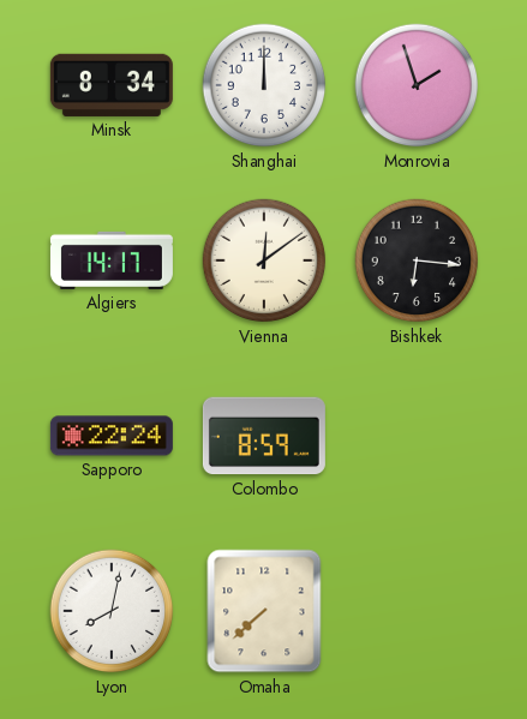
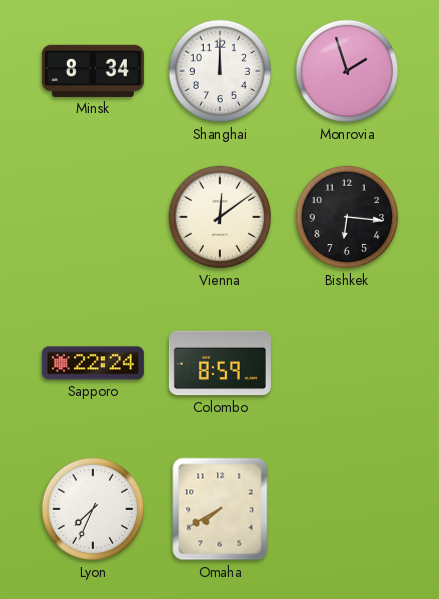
Algiers: 14:17 -> none
Lyon: 8:02 -> 7:34
Omaha: 7:38 -> 7:40
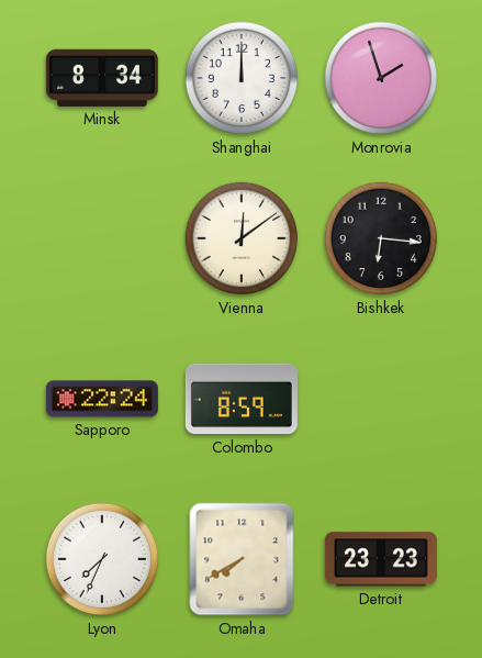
Detroit: none -> 23:23
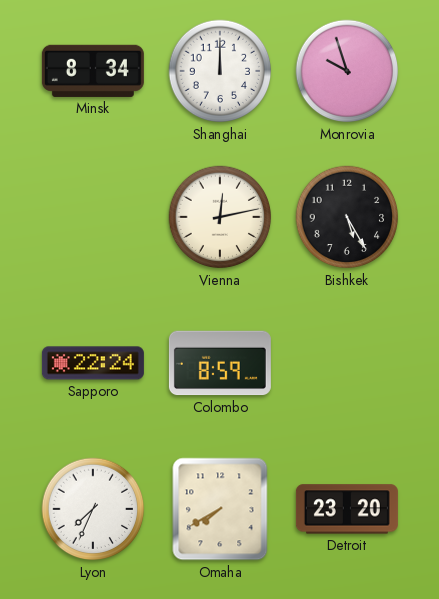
Monrovia: 1:57 -> 9:57
Vienna: 12:09 -> 12:13
Bishkek: 6:16 -> 5:25
Detroit: 23:23 -> 23:20
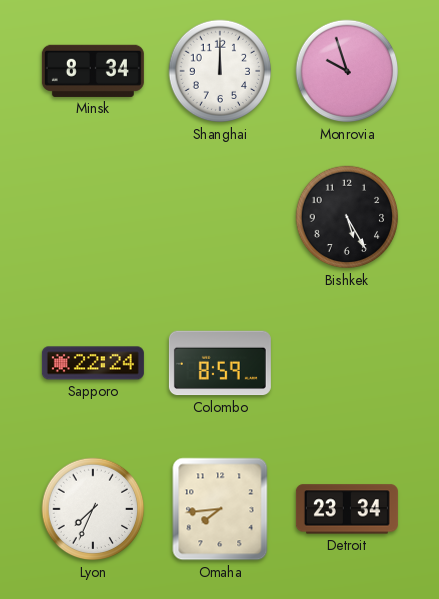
Vienna: 12:13 -> none
Omaha: 7:40 -> 7:44
Detroit: 23:20 -> 23:34
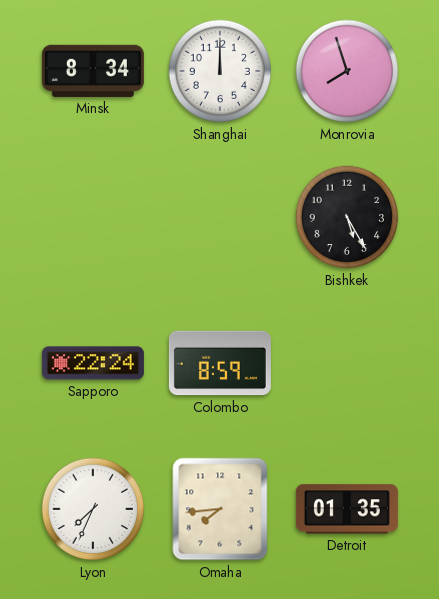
Monrovia: 9:57 -> 7:57
Detroit: 23:34 -> 01:35
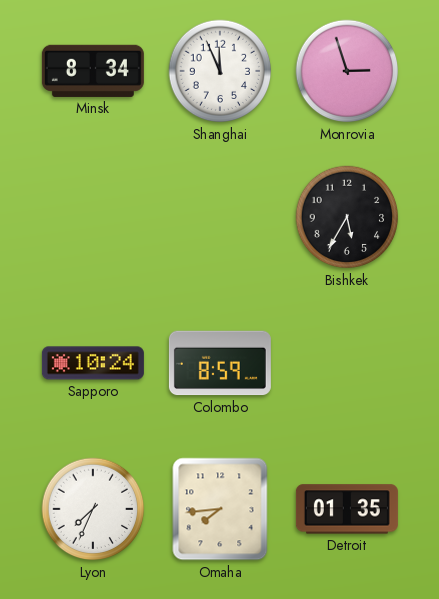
Shanghai: 12:00 -> 11:56
Monrovia: 7:57 -> 2:57
Bishkek: 5:25 -> 5:35
Sapporo: 22:24 -> 10:24
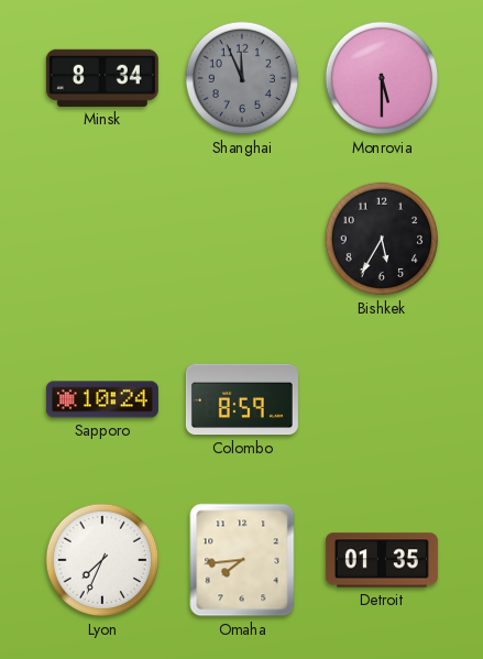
Shanghai dial: white -> grey
Monrovia: 2:57 -> 5:30
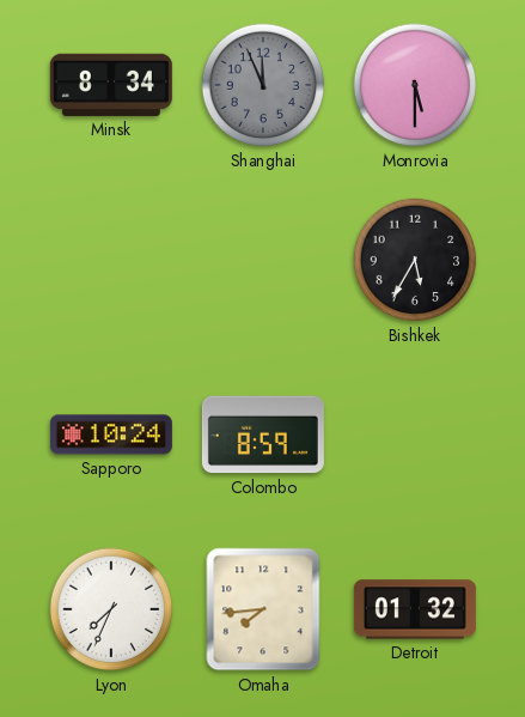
Detroit: 01:35 -> 01:32
